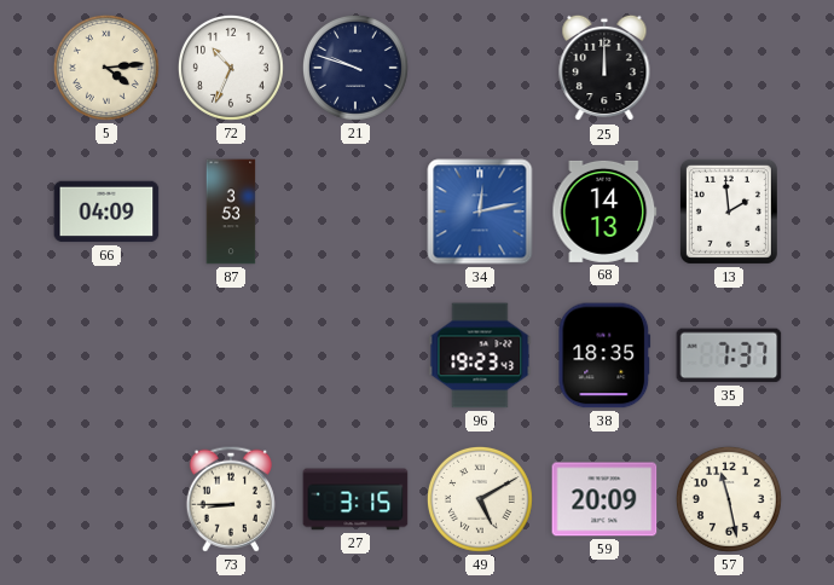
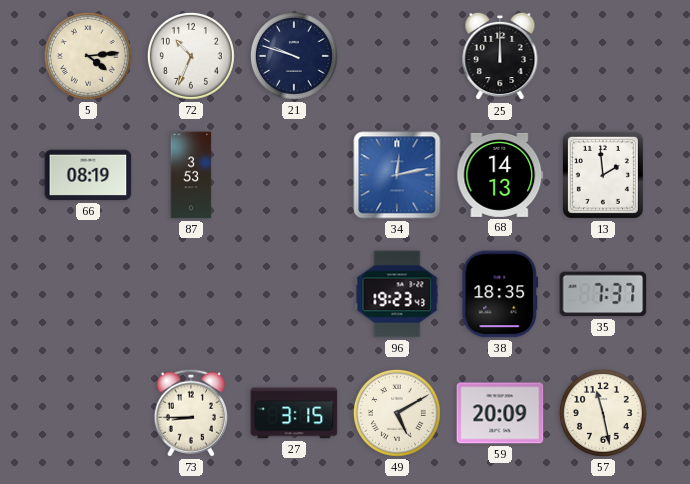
66: 04:09 -> 08:19
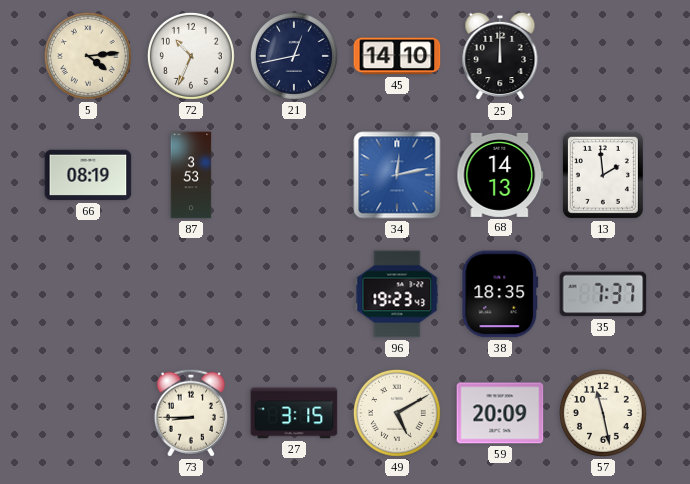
21: 9:48 -> 12:43
45: none -> 14:10
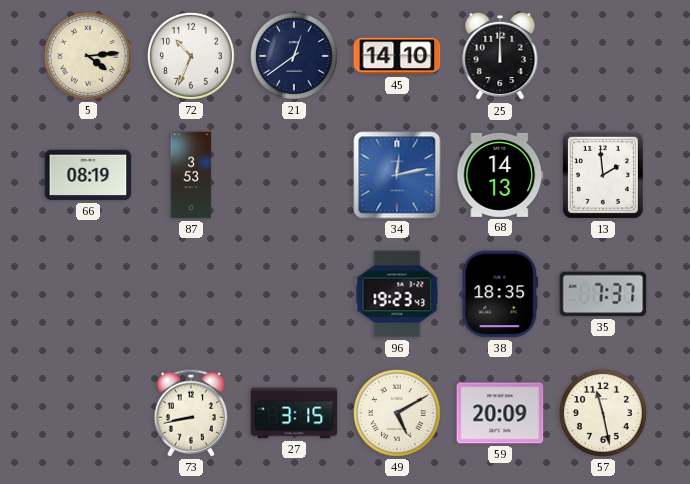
21: 12:43 -> 12:39
73: 8:45 -> 8:43
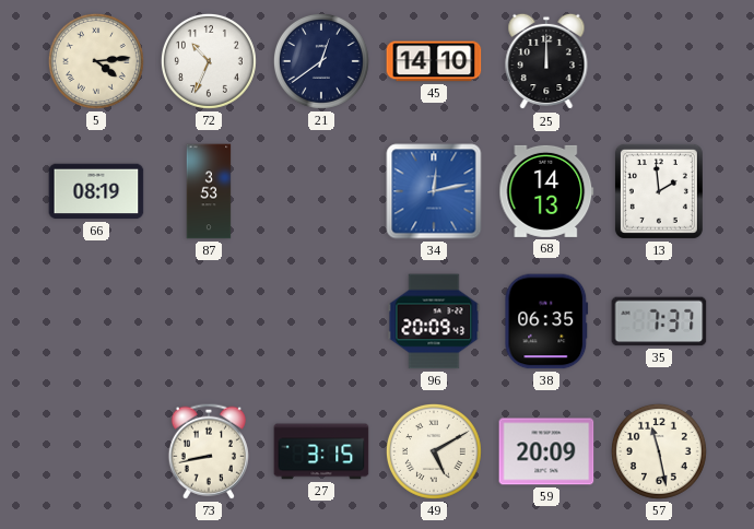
96: 19:23 -> 20:09
38: 18:35 -> 06:35
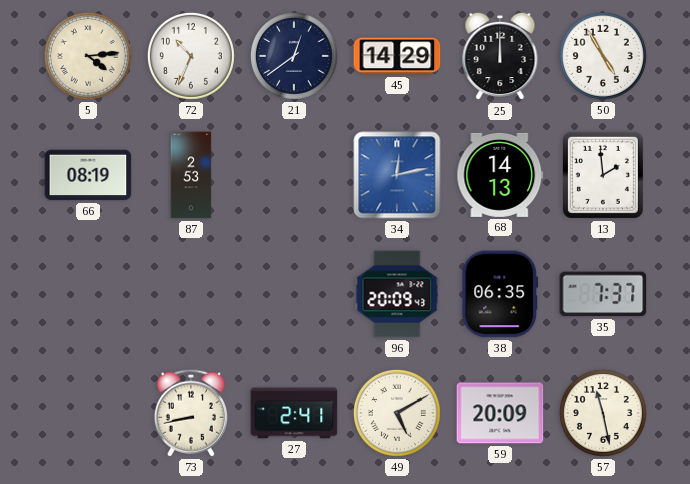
45: 14:10 -> 14:29
50: none -> 4:55
87: 3:53 -> 2:53
27: 3:15 -> 2:41
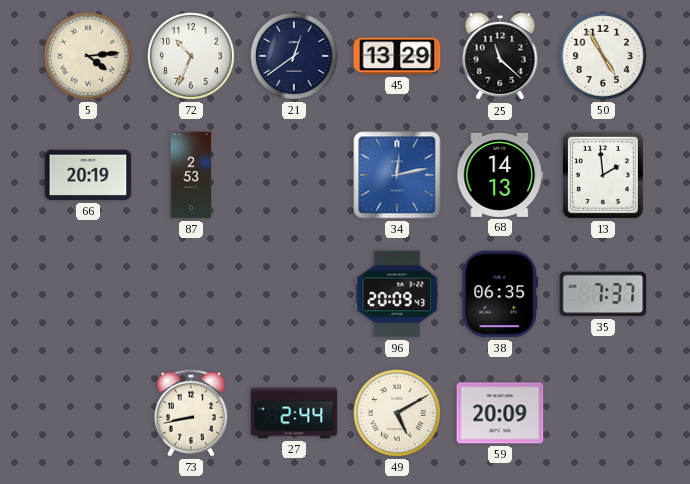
45: 14:29 -> 13:29
25: 12:00 -> 11:22
66: 08:19 -> 20:19
27: 2:41 -> 2:44
57: 11:28 -> none
